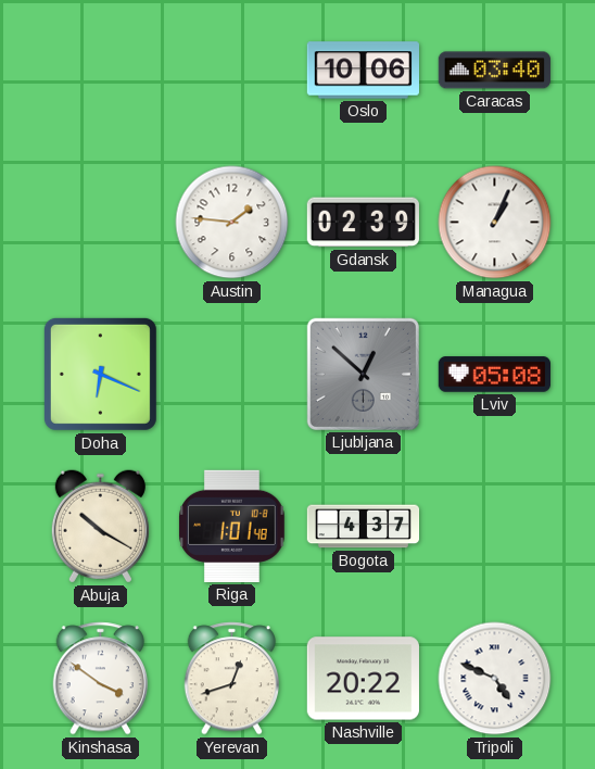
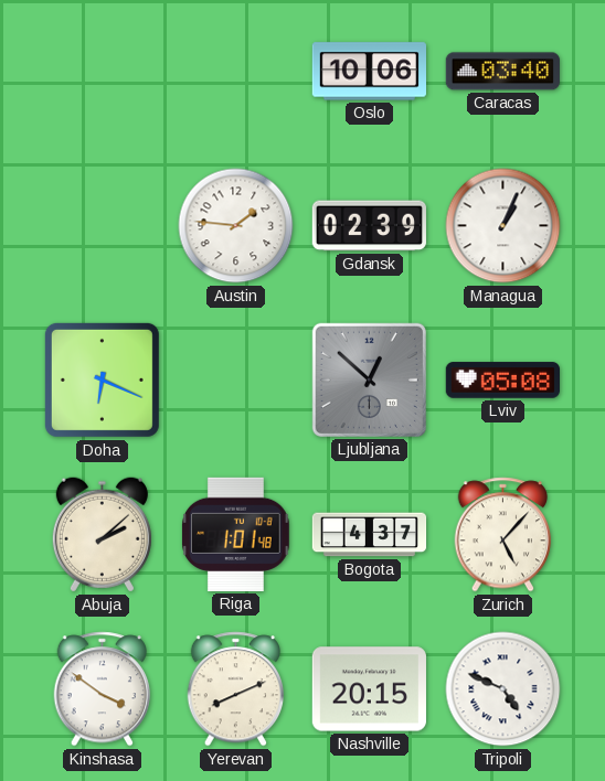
Abuja: 10:20 -> 2:08
Zurich: none -> 5:07
Yerevan: 12:42 -> 8:11
Nashville: 20:22 -> 20:15
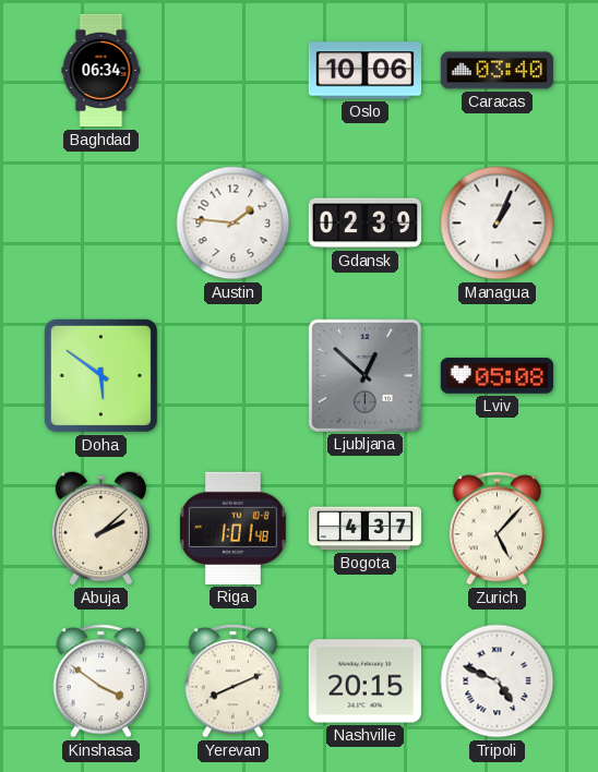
Baghdad: none -> 06:34
Doha: 6:19 -> 5:51
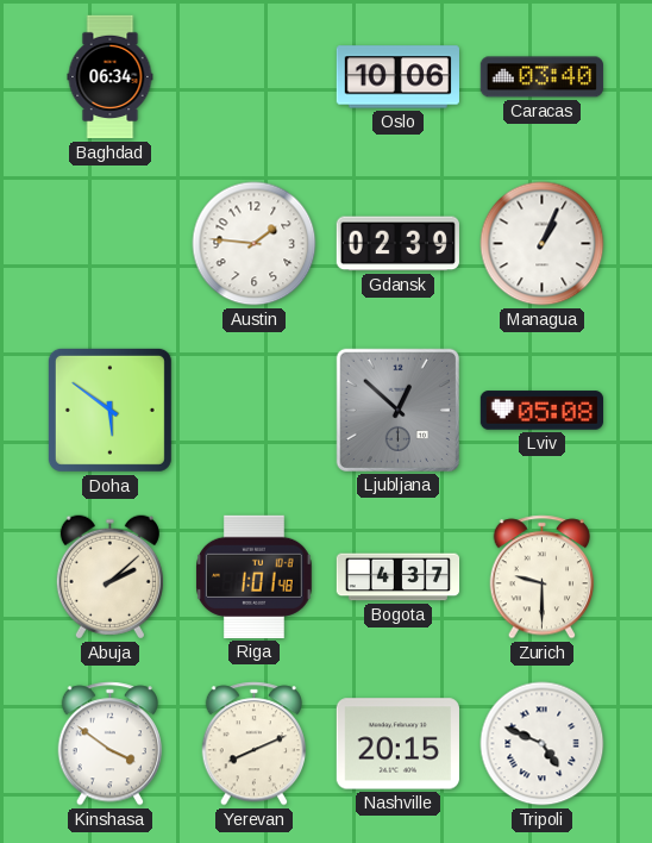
Zurich: 5:07 -> 9:30
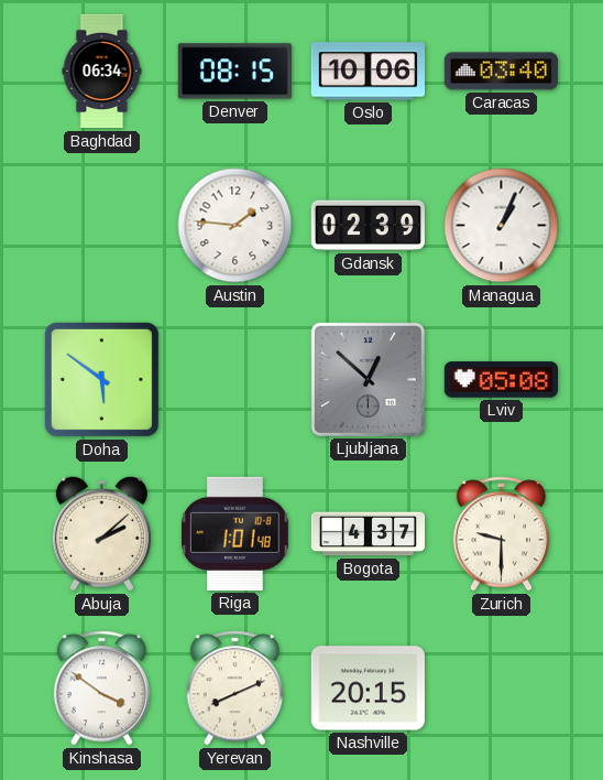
Denver: none -> 08:15
Tripoli: 4:49 -> none
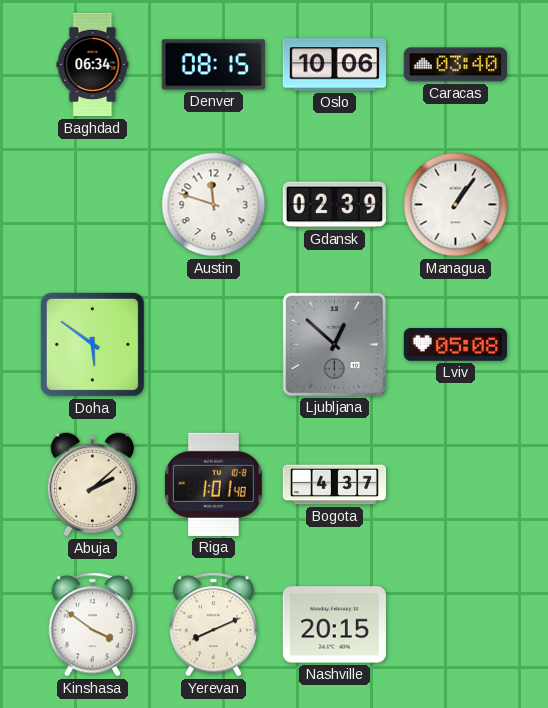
Austin: 1:46 -> 11:48
Managua: 1:04 -> 1:06
Zurich: 9:30 -> none
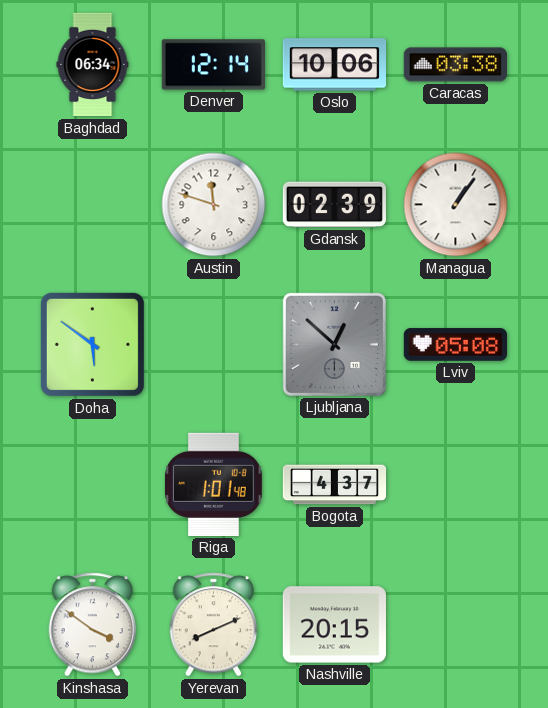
Denver: 08:15 -> 12:14
Caracas: 03:40 -> 03:38
Abuja: 2:08 -> none
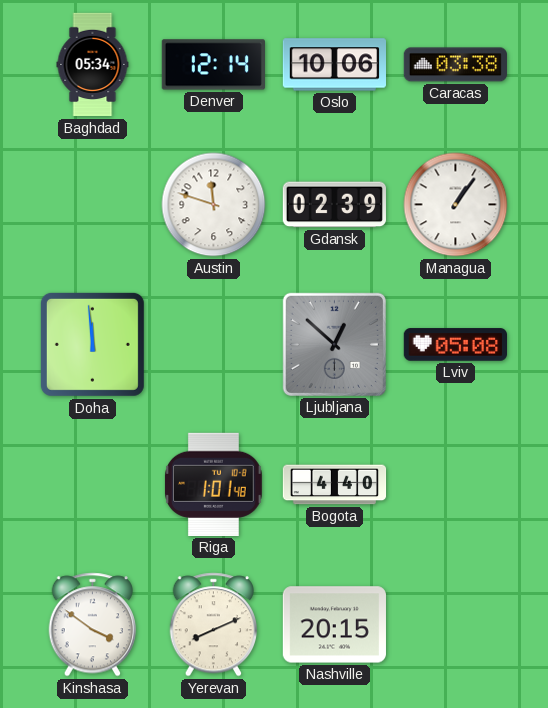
Baghdad: 06:34 -> 05:34
Doha: 5:51 -> 11:59
Bogota: 4:37 -> 4:40
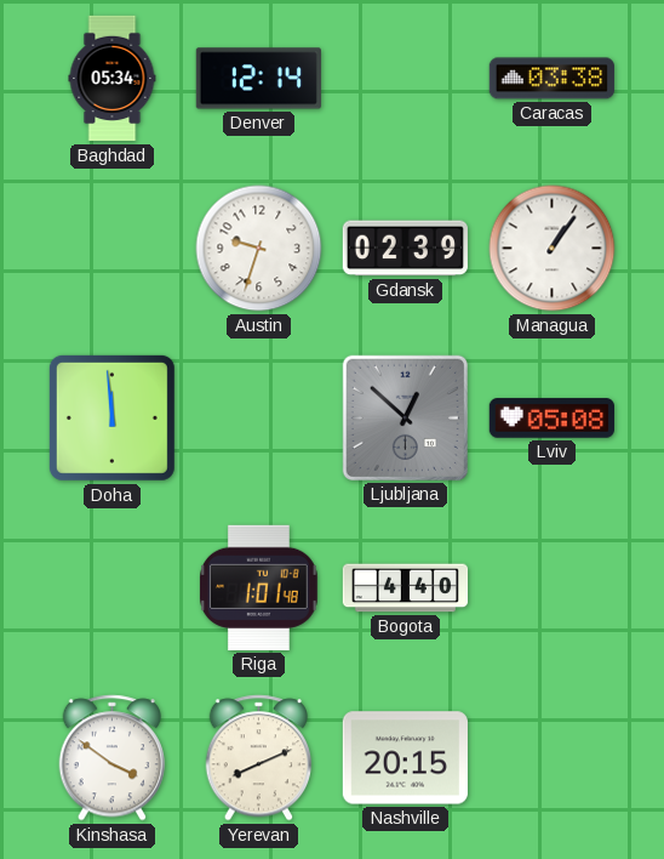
Oslo: 10:06 -> none
Austin: 11:48 -> 9:33
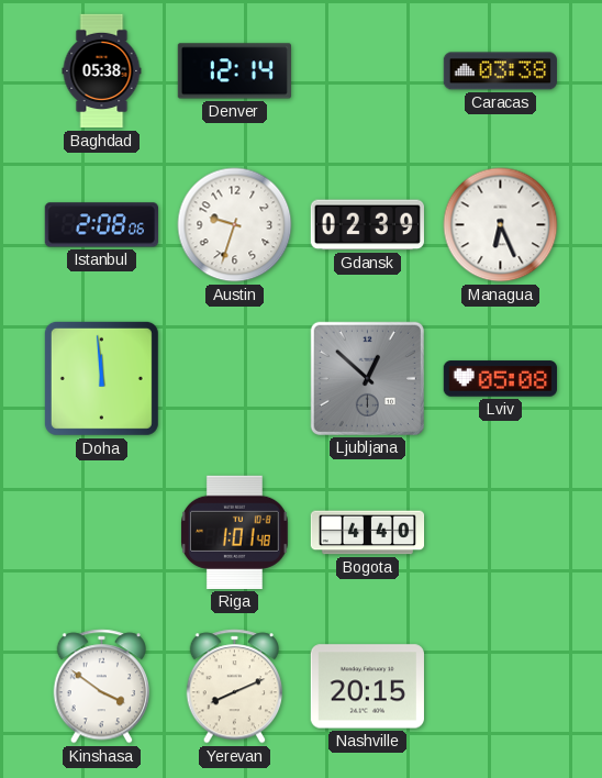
Baghdad: 05:34 -> 05:38
Istanbul: none -> 2:08
Managua: 1:06 -> 6:26
